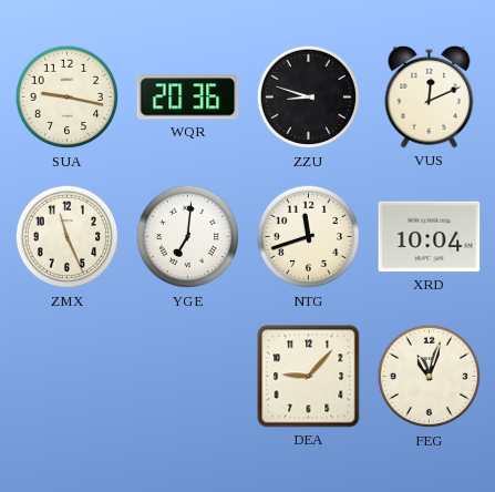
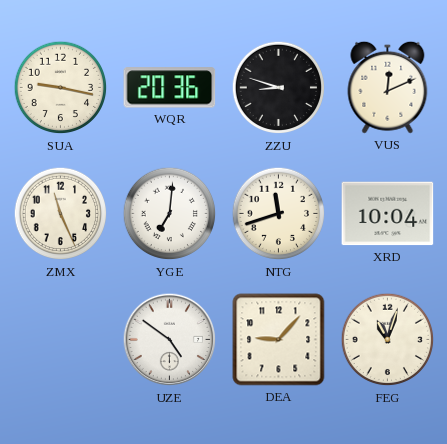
UZE: none -> 4:51
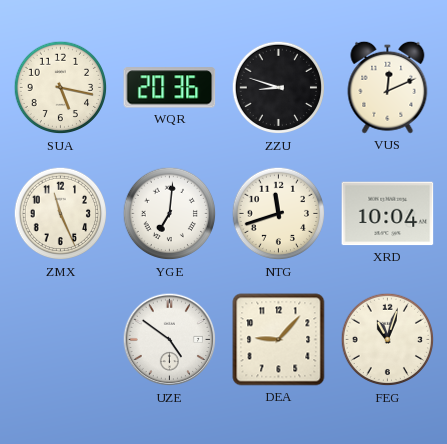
SUA: 9:17 -> 5:17
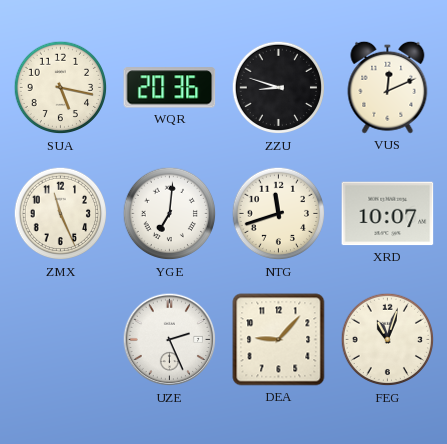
XRD: 10:04 -> 10:07
UZE: 4:51 -> 2:26
